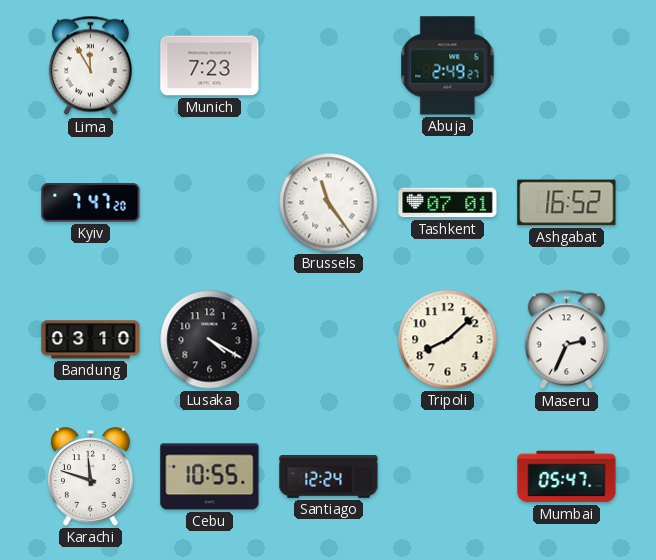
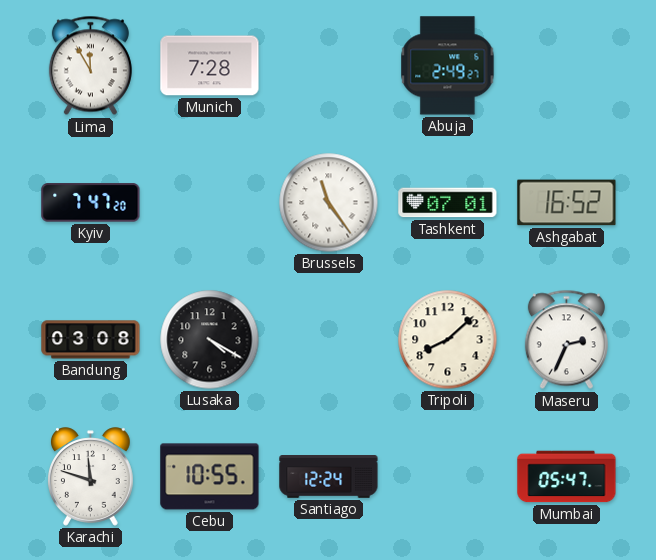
Munich: 7:23 -> 7:28
Bandung: 03:10 -> 03:08
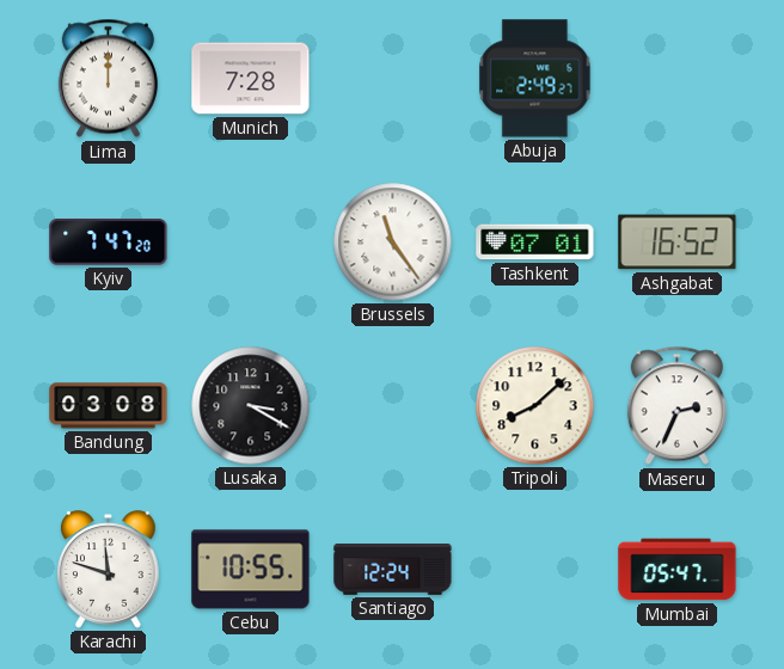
Lima: 11:55 -> 12:00
Lusaka: 4:20 -> 3:20
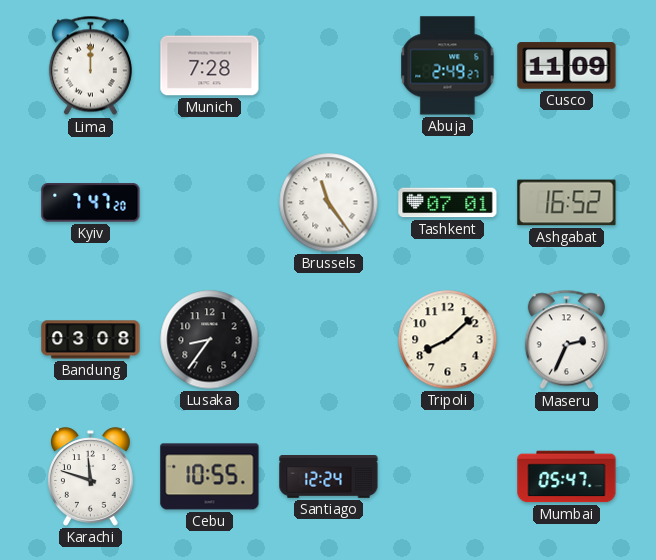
Cusco: none -> 11:09
Lusaka: 3:20 -> 8:36
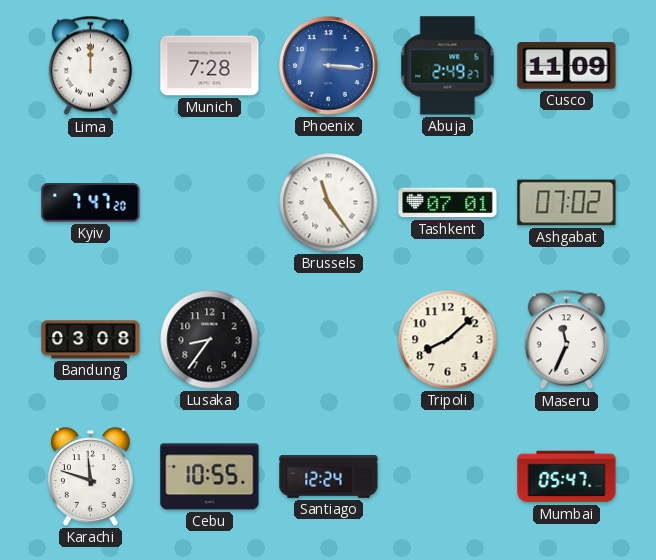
Phoenix: none -> 3:16
Ashgabat: 16:52 -> 07:02
Maseru: 2:34 -> 11:34
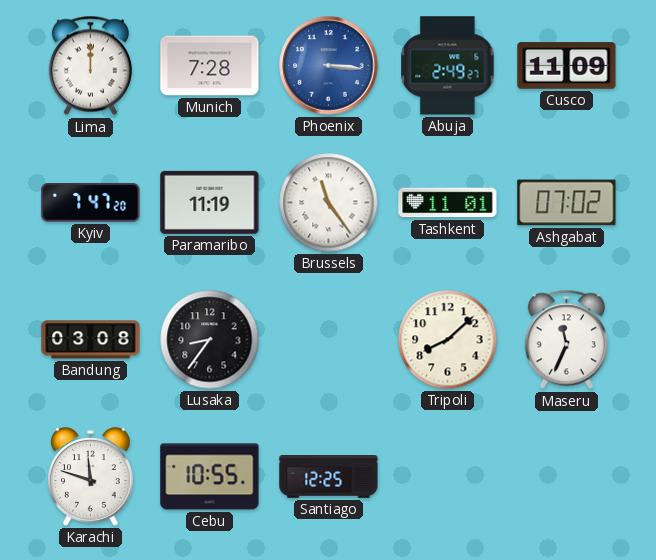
Paramaribo: none -> 11:19
Tashkent: 07:01 -> 11:01
Santiago: 12:24 -> 12:25
Mumbai: 05:47 -> none
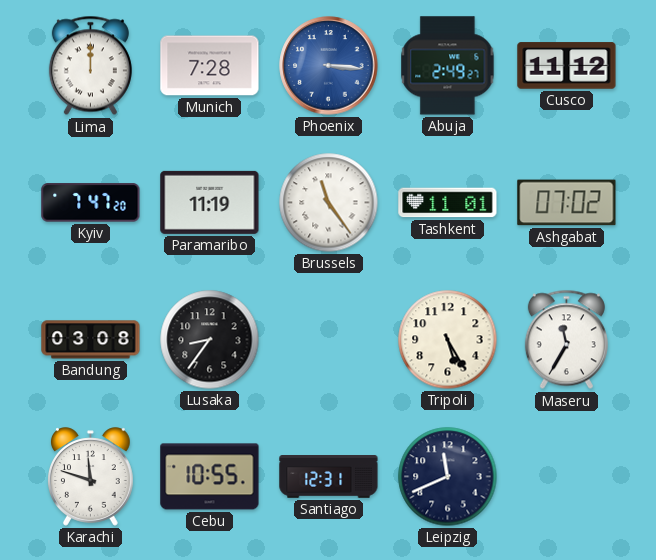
Cusco: 11:09 -> 11:12
Tripoli: 8:08 -> 5:25
Maseru: 11:34 -> 11:35
Santiago: 12:25 -> 12:31
Leipzig: none -> 11:41
